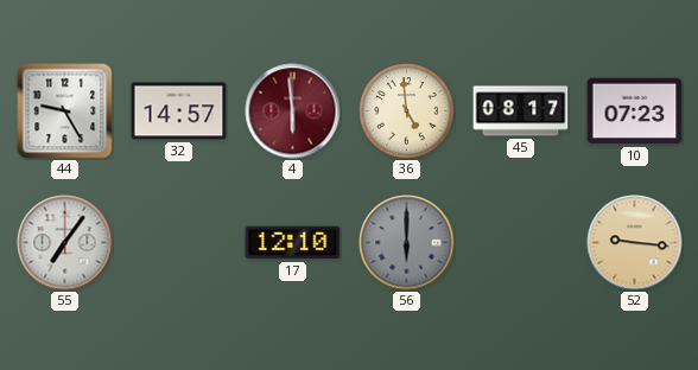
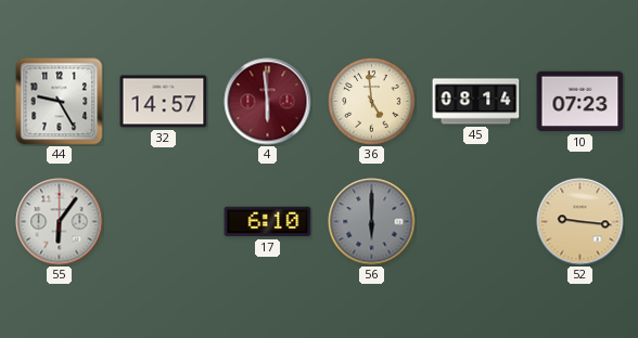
45: 08:17 -> 08:14
55: 7:06 -> 6:06
17: 12:10 -> 6:10
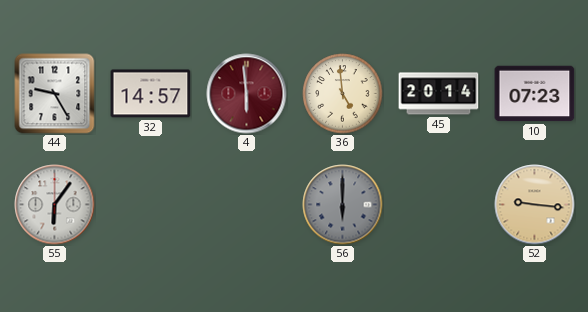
45: 08:14 -> 20:14
17: 6:10 -> none
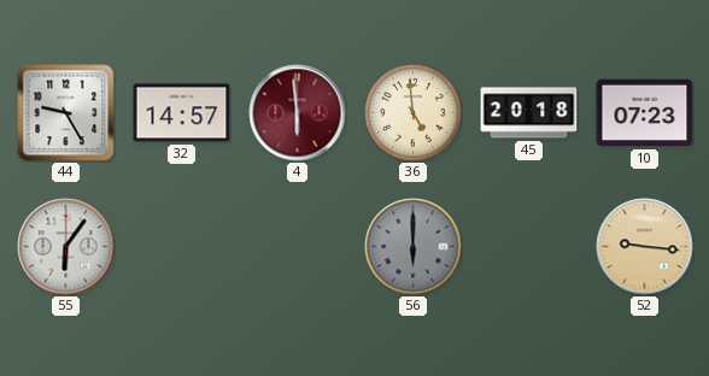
45: 20:14 -> 20:18
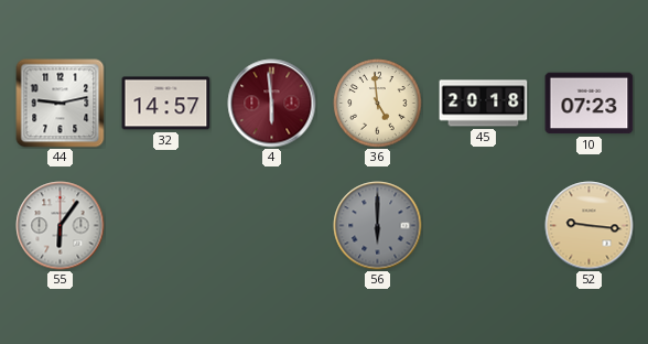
44: 9:25 -> 9:13
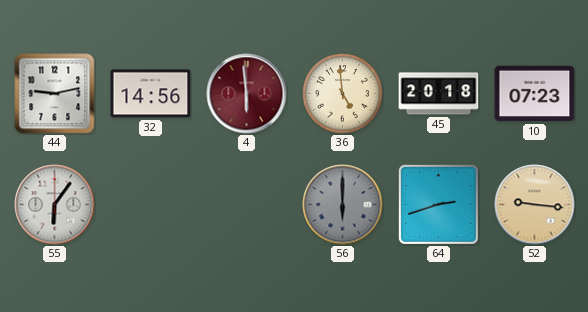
32: 14:57 -> 14:56
64: none -> 2:42
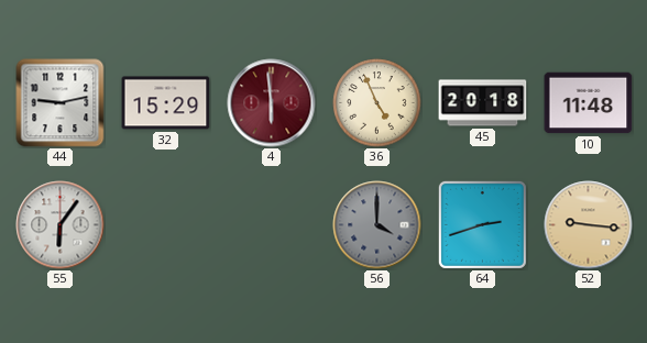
32: 14:56 -> 15:29
36: 4:59 -> 4:56
10: 07:23 -> 11:48
56: 6:00 -> 4:00
